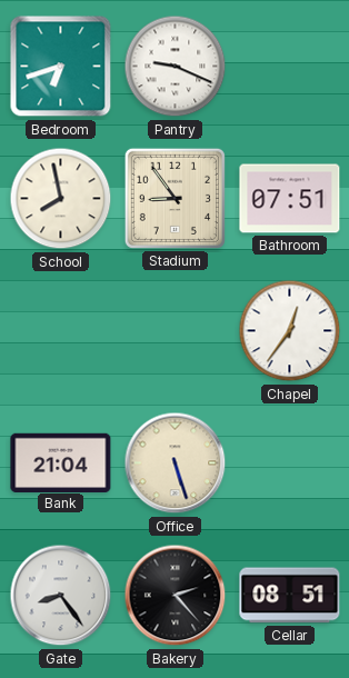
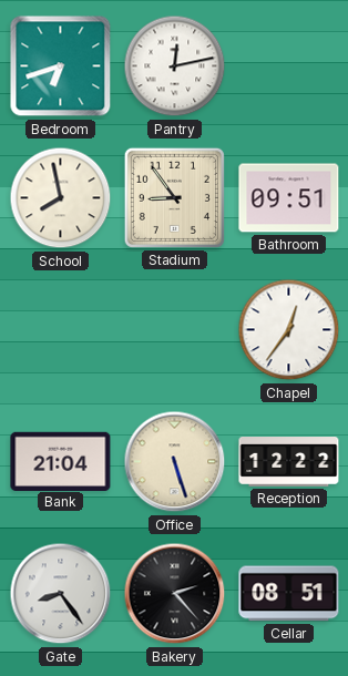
Pantry: 9:19 -> 12:13
Bathroom: 07:51 -> 09:51
Reception: none -> 12:22
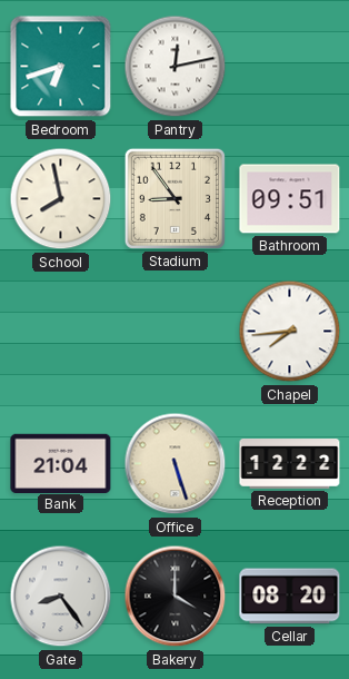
Chapel: 12:36 -> 7:44
Bakery: 2:23 -> 4:00
Cellar: 08:51 -> 08:20
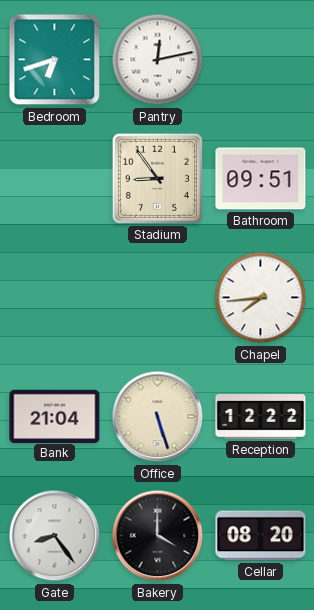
School: 7:58 -> none
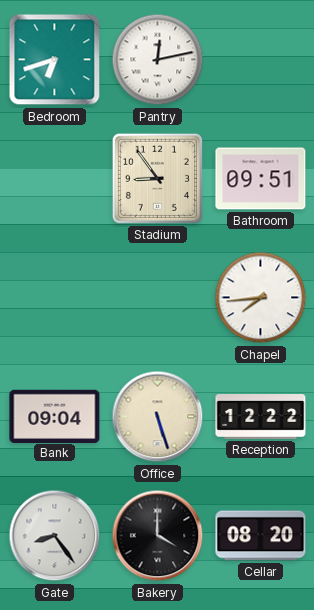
Bank: 21:04 -> 09:04
